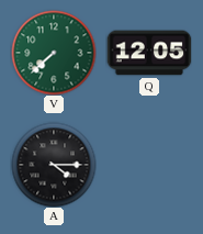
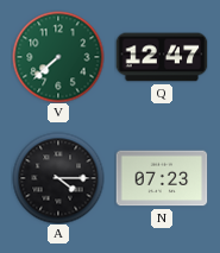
Q: 12:05 -> 12:47
N: none -> 07:23
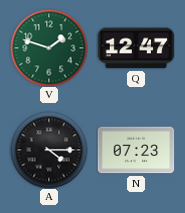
V: 7:38 -> 1:48
